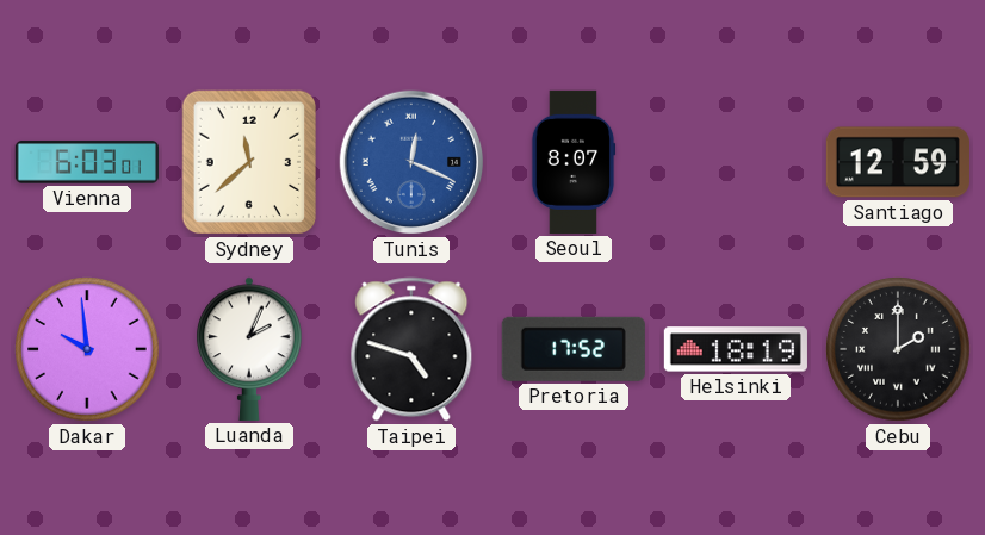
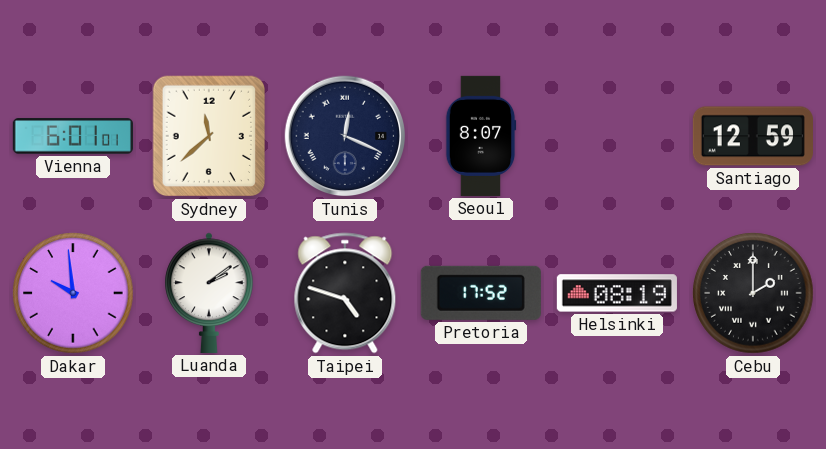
Vienna: 6:03 -> 6:01
Tunis dial: blue -> navy
Luanda: 2:04 -> 2:09
Helsinki: 18:19 -> 08:19
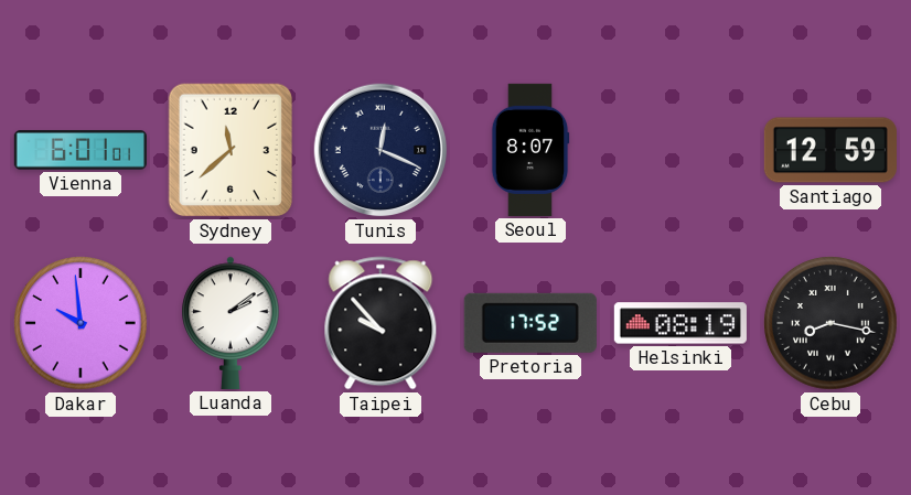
Taipei: 4:48 -> 9:53
Cebu: 2:00 -> 8:17
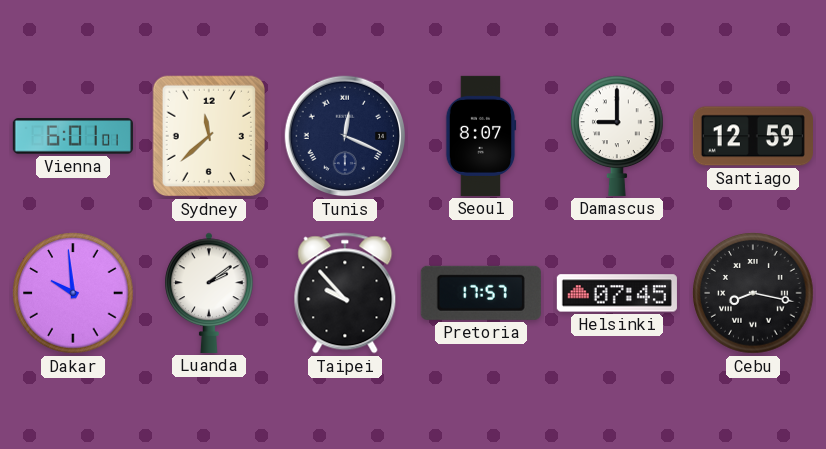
Damascus: none -> 9:00
Pretoria: 17:52 -> 17:57
Helsinki: 08:19 -> 07:45
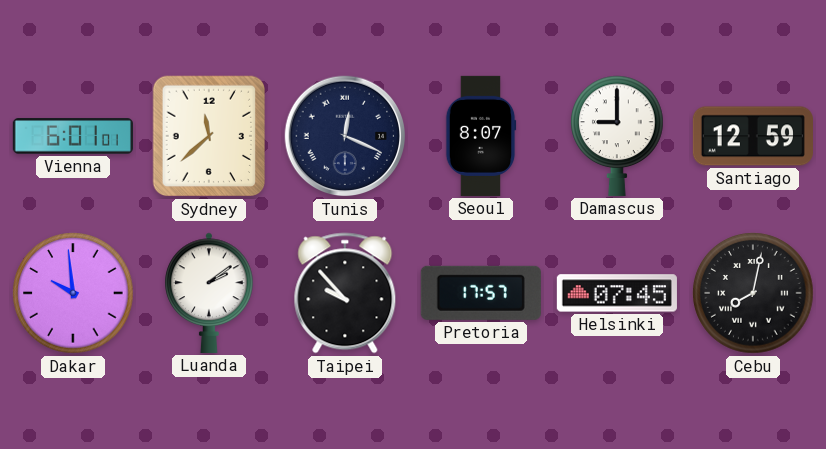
Cebu: 8:17 -> 8:02
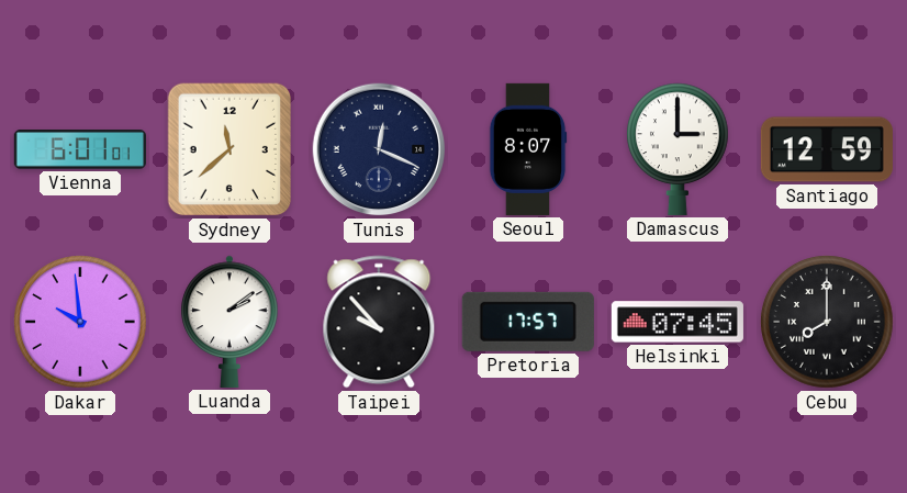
Damascus: 9:00 -> 3:00
Cebu: 8:02 -> 8:00
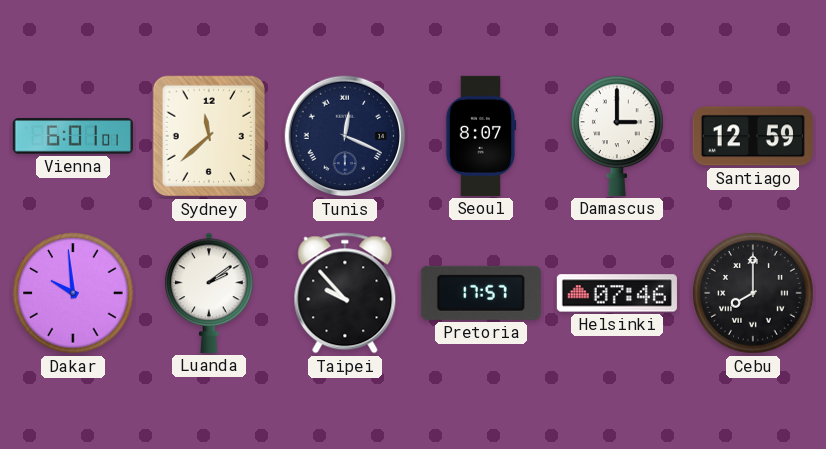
Helsinki: 07:45 -> 07:46
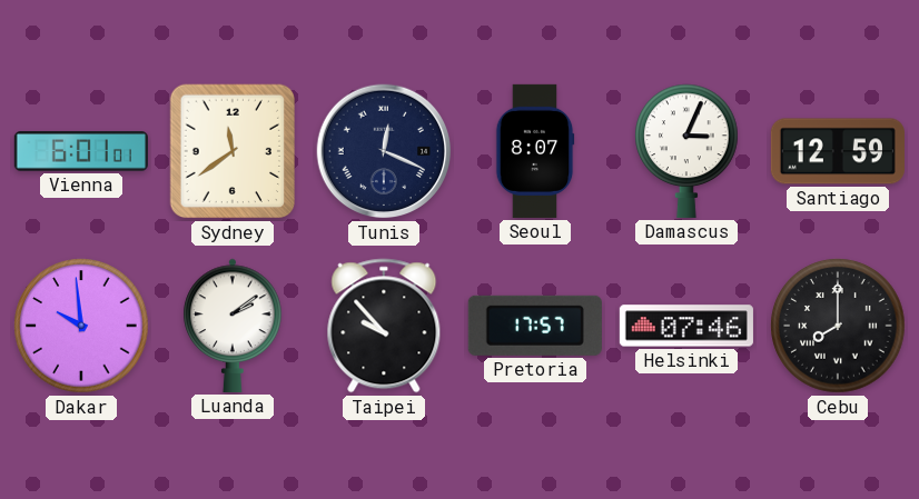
Sydney: 11:38 -> 11:39
Damascus: 3:00 -> 3:04
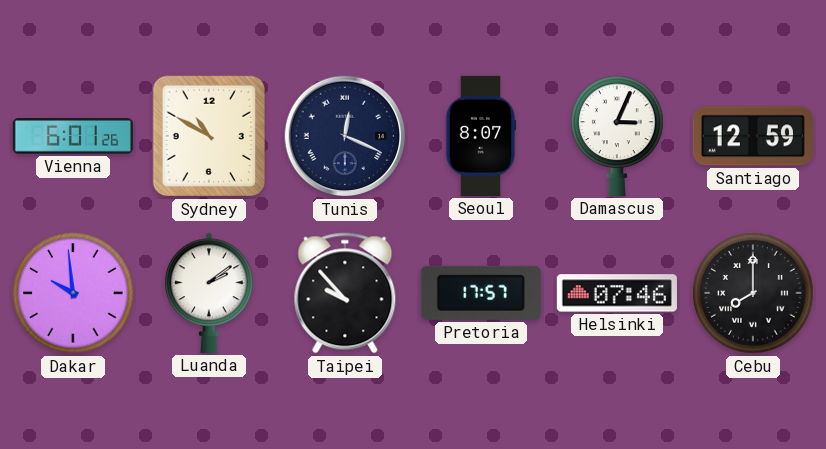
Vienna: 6:01:01 -> 6:01:26
Sydney: 11:39 -> 10:50
